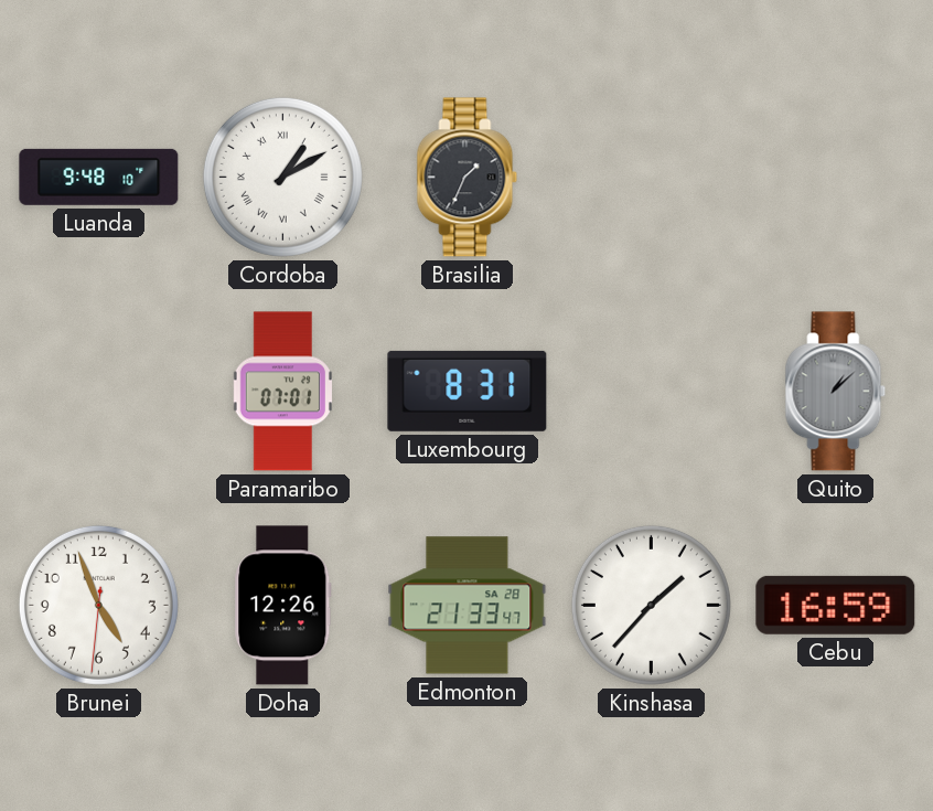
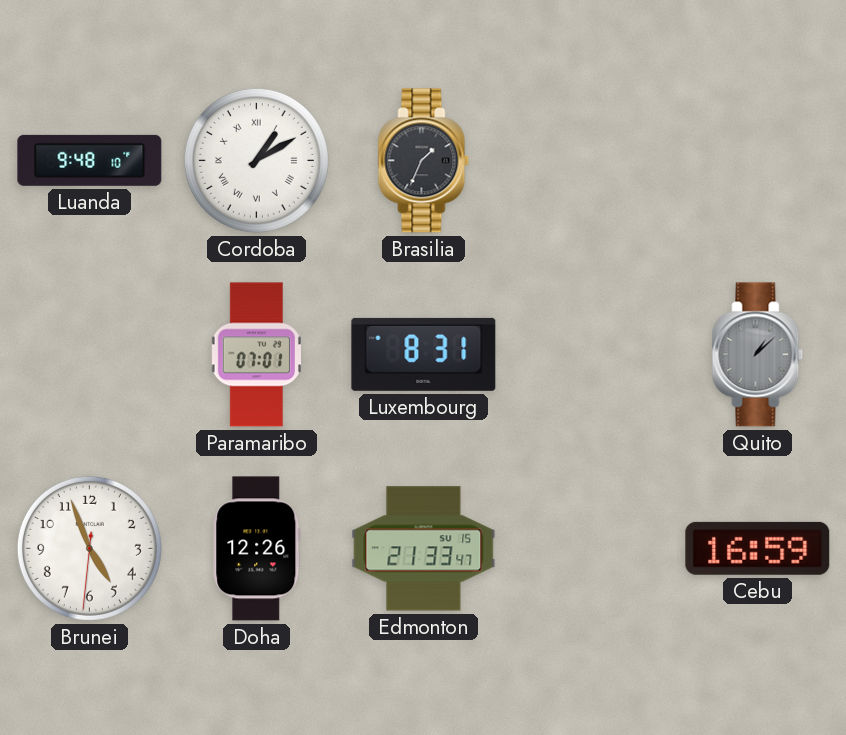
Edmonton date: SA 28 -> SU 15
Kinshasa: 1:37 -> none
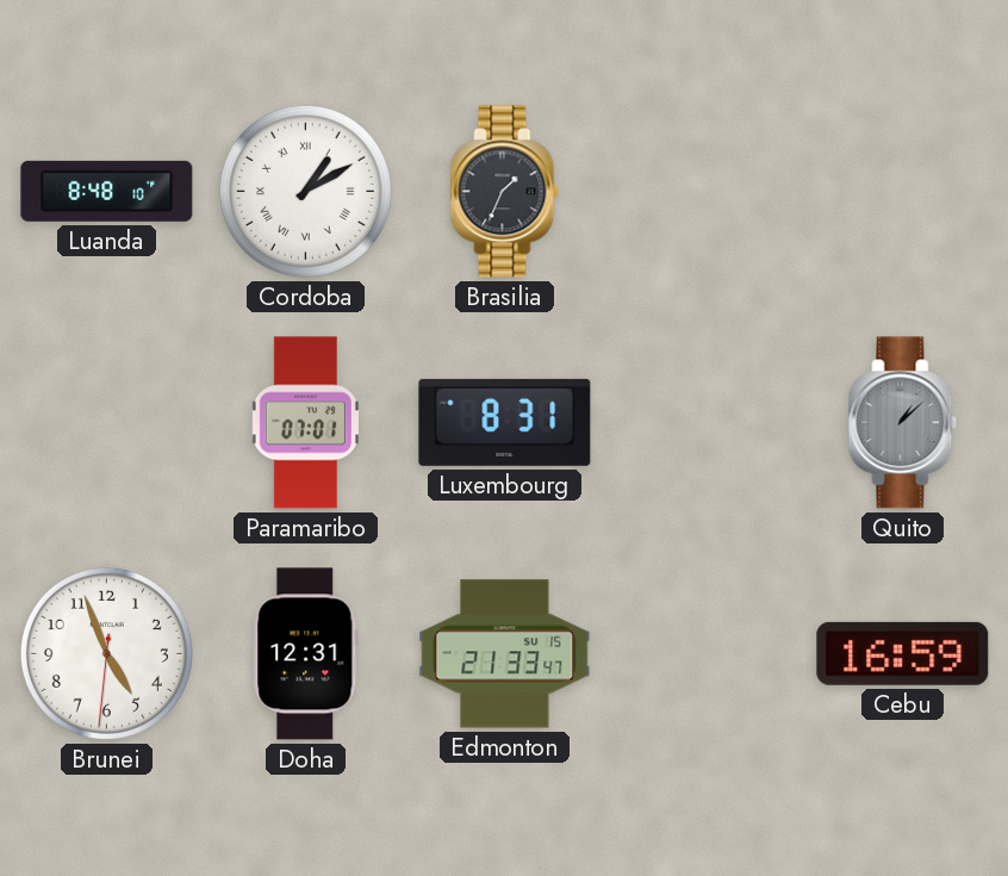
Luanda: 9:48 -> 8:48
Doha: 12:26 -> 12:31
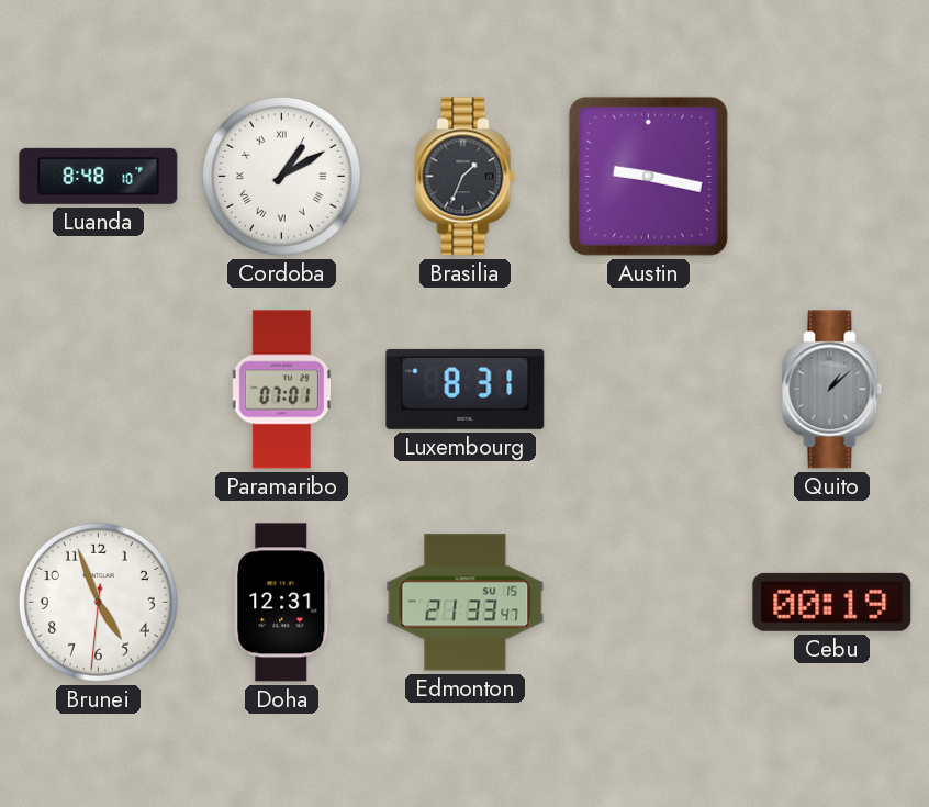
Austin: none -> 9:17
Cebu: 16:59 -> 00:19
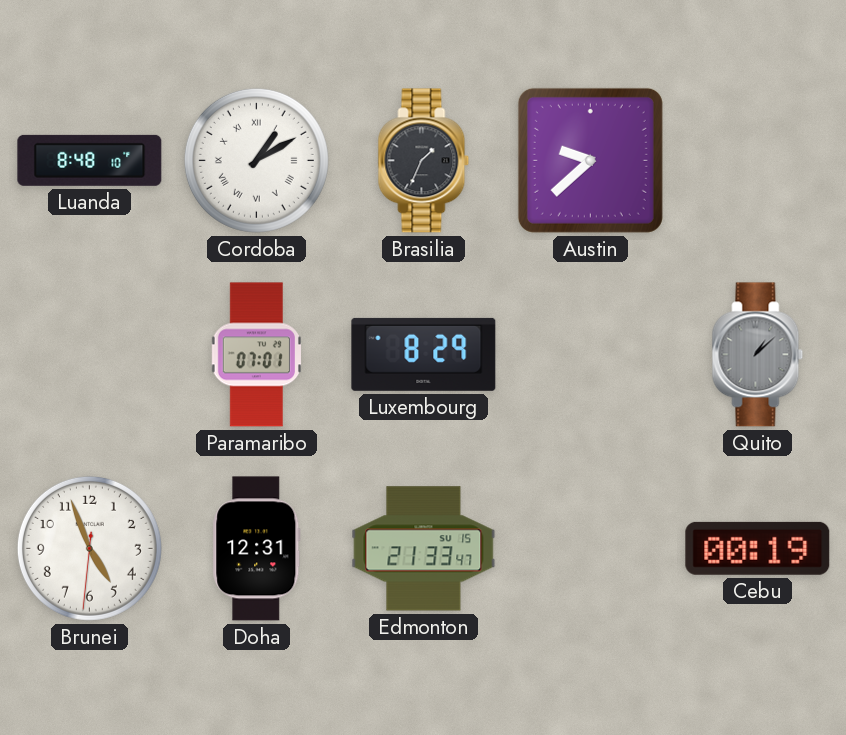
Austin: 9:17 -> 9:38
Luxembourg: 8:31 -> 8:29
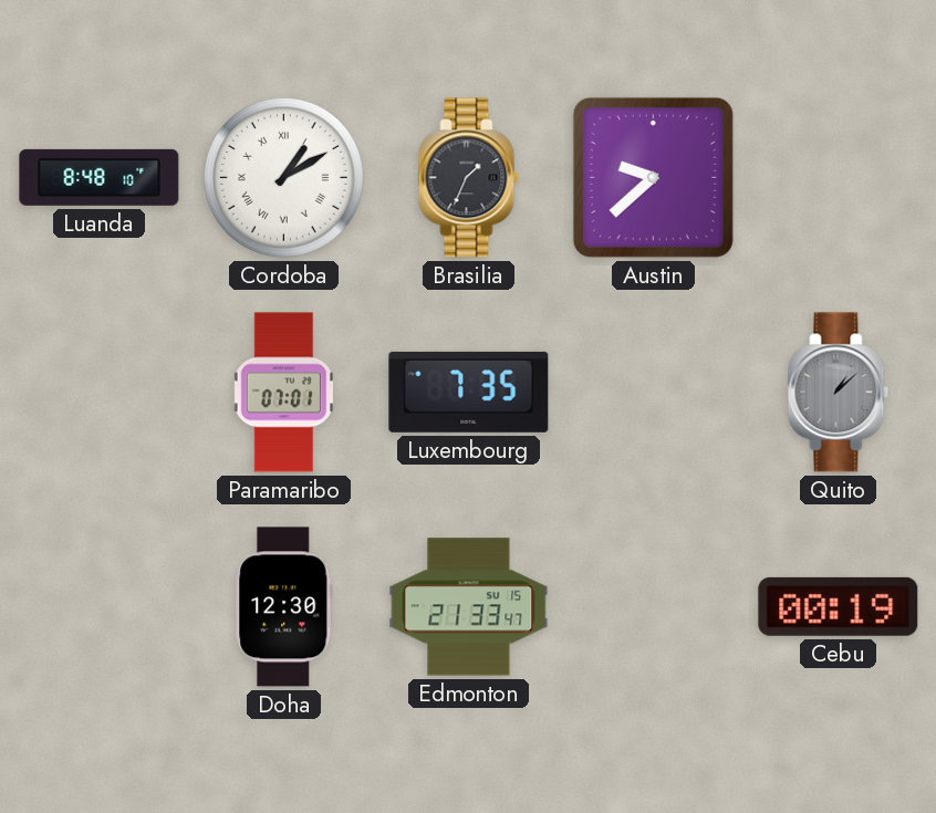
Luxembourg: 8:29 -> 7:35
Brunei: 4:56 -> none
Doha: 12:31 -> 12:30
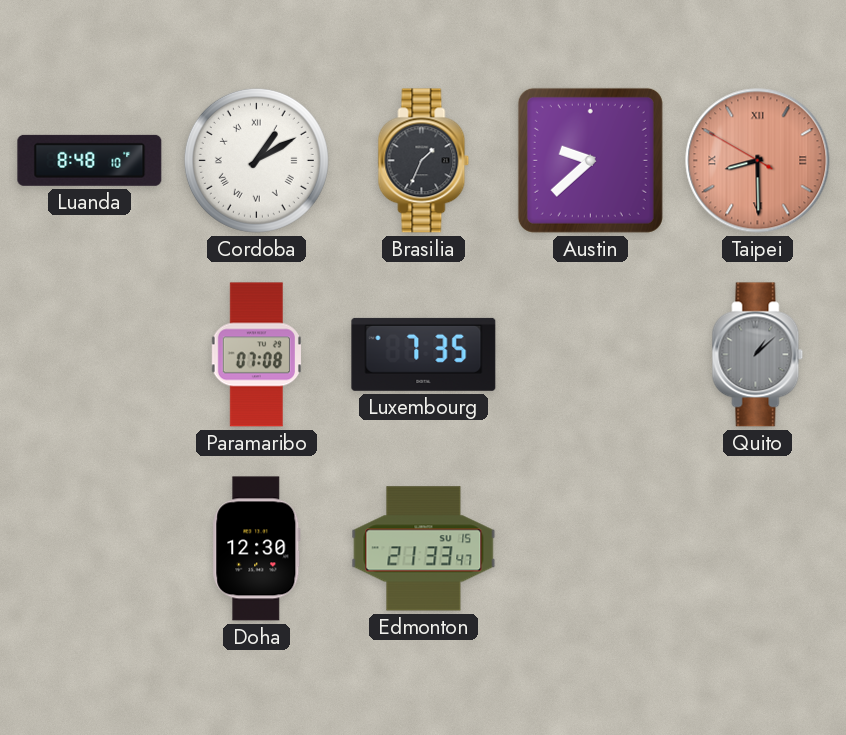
Taipei: none -> 8:29
Paramaribo: 07:01 -> 07:08
Cebu: 00:19 -> none
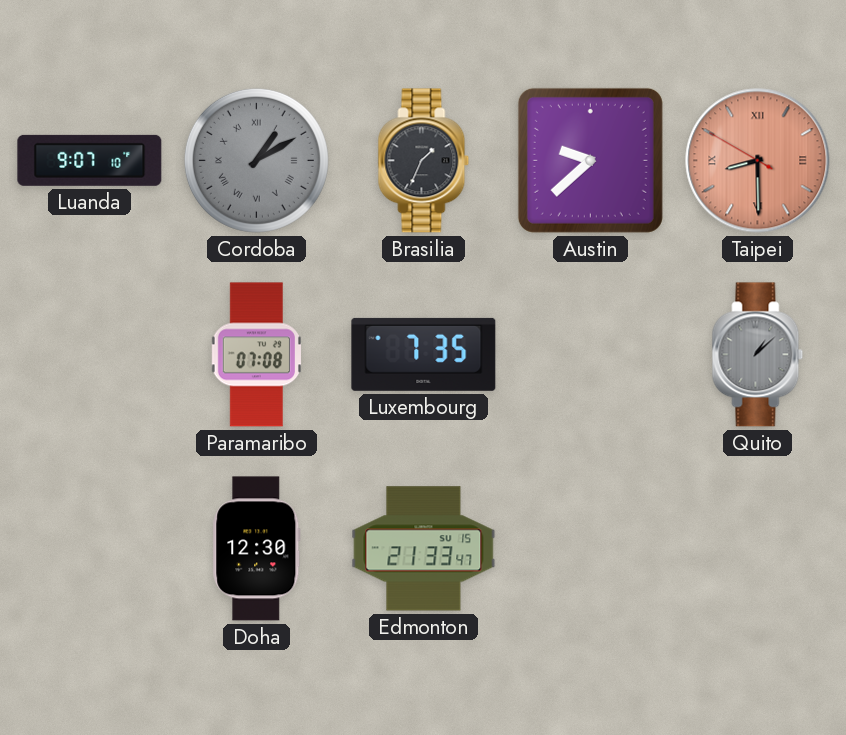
Luanda: 8:48 -> 9:07
Cordoba dial: white -> grey
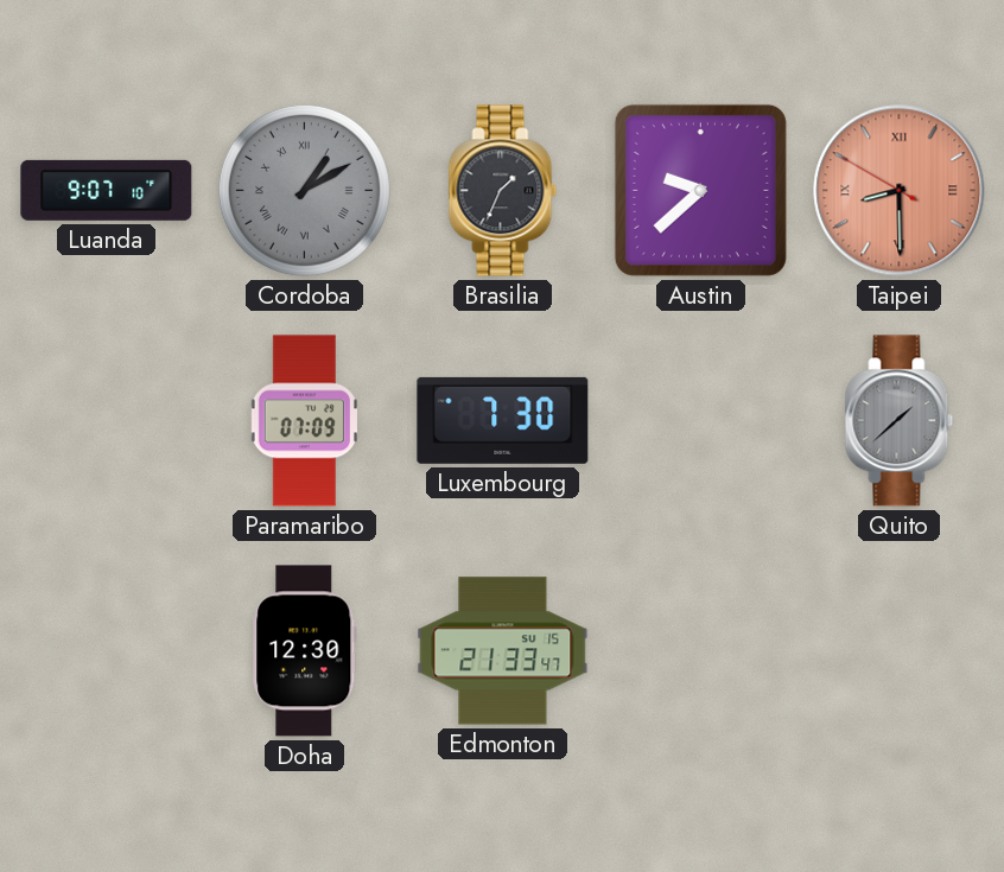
Paramaribo: 07:08 -> 07:09
Luxembourg: 7:35 -> 7:30
Quito: 1:08 -> 1:38
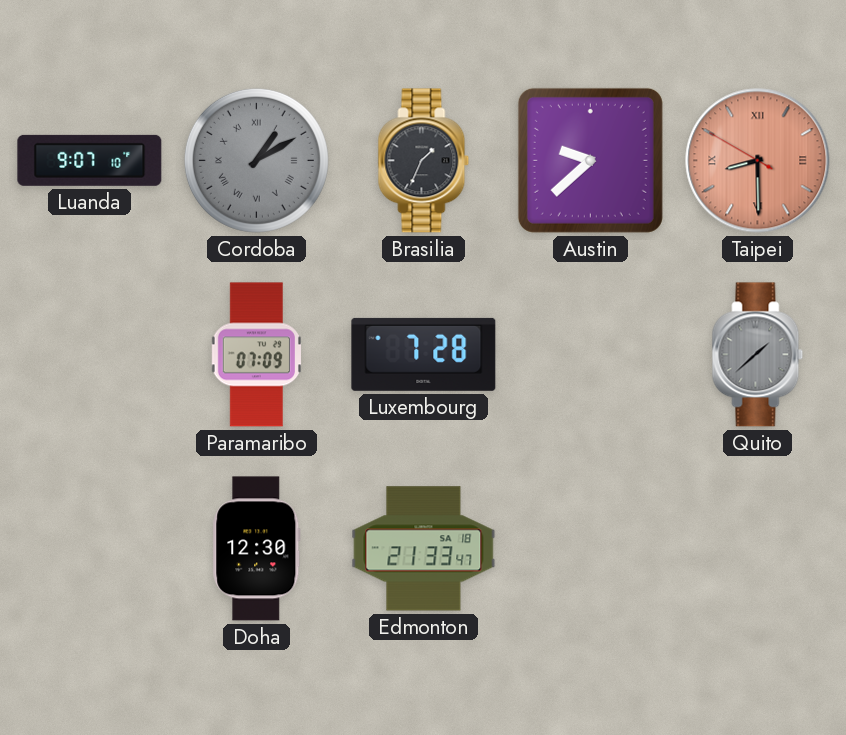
Luxembourg: 7:30 -> 7:28
Edmonton date: SU 15 -> SA 18
